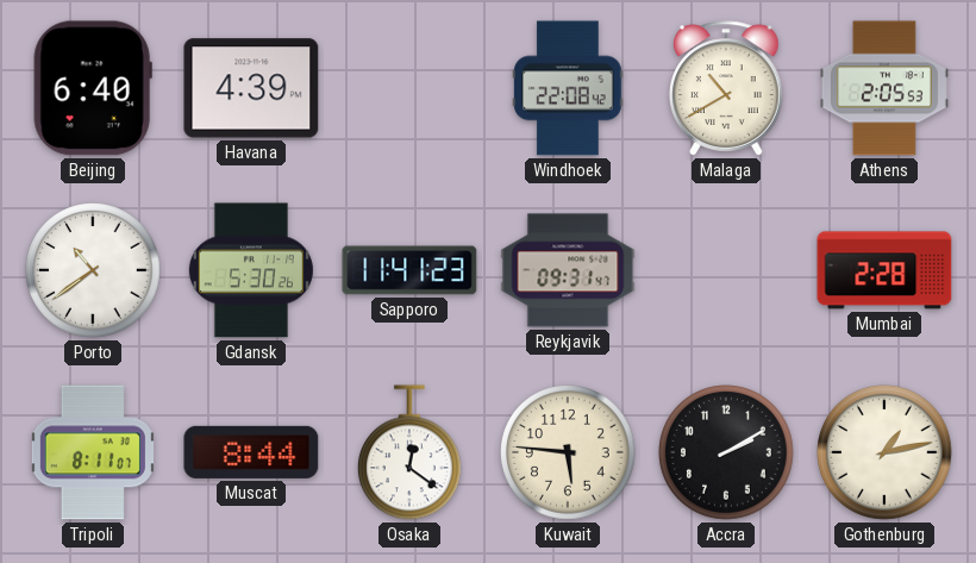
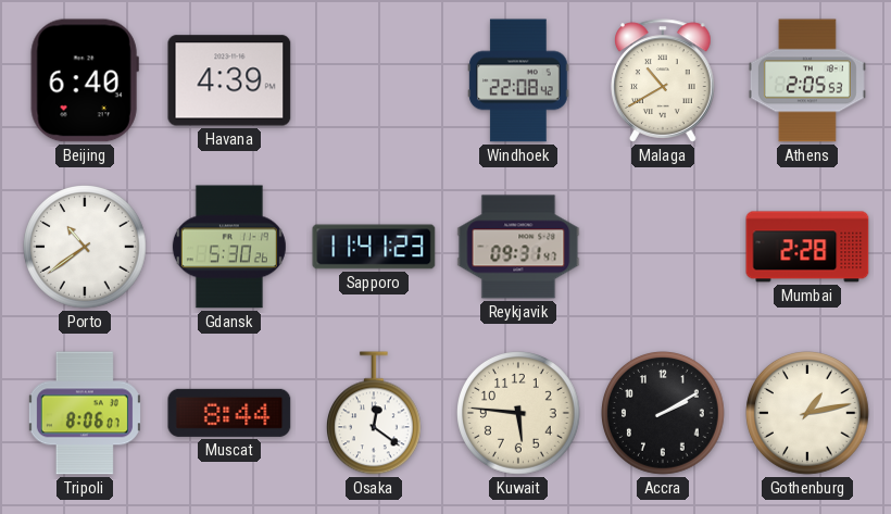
Tripoli: 8:11 -> 8:06
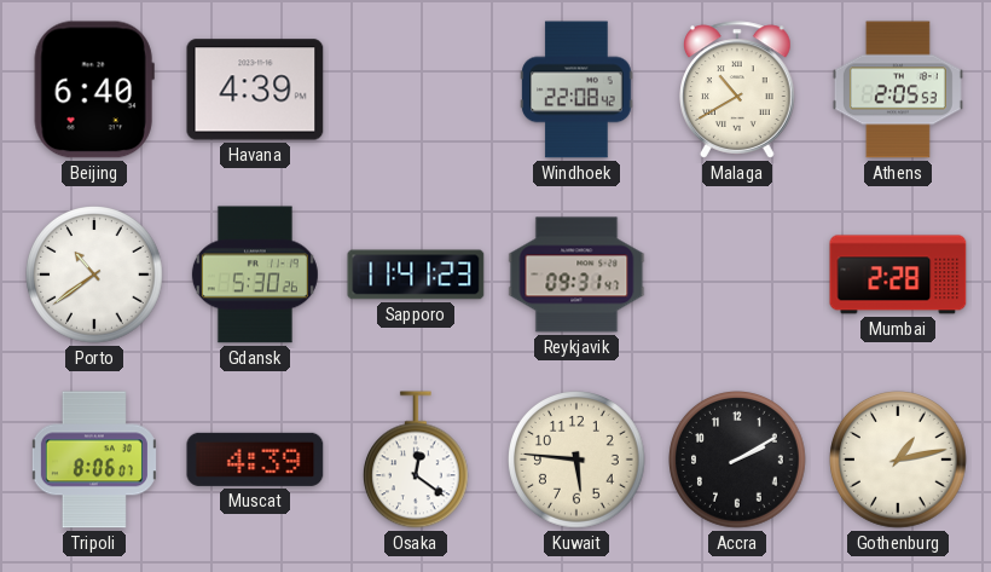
Muscat: 8:44 -> 4:39
